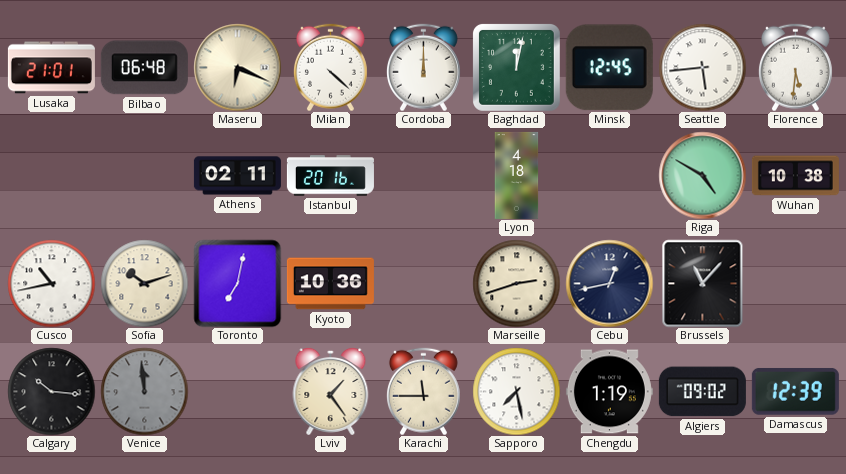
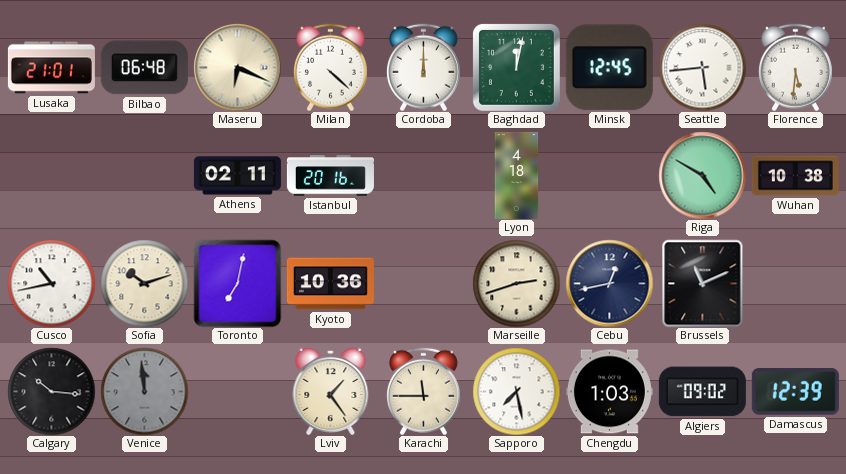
Brussels: 11:07 -> 11:11
Chengdu: 1:19 -> 1:03
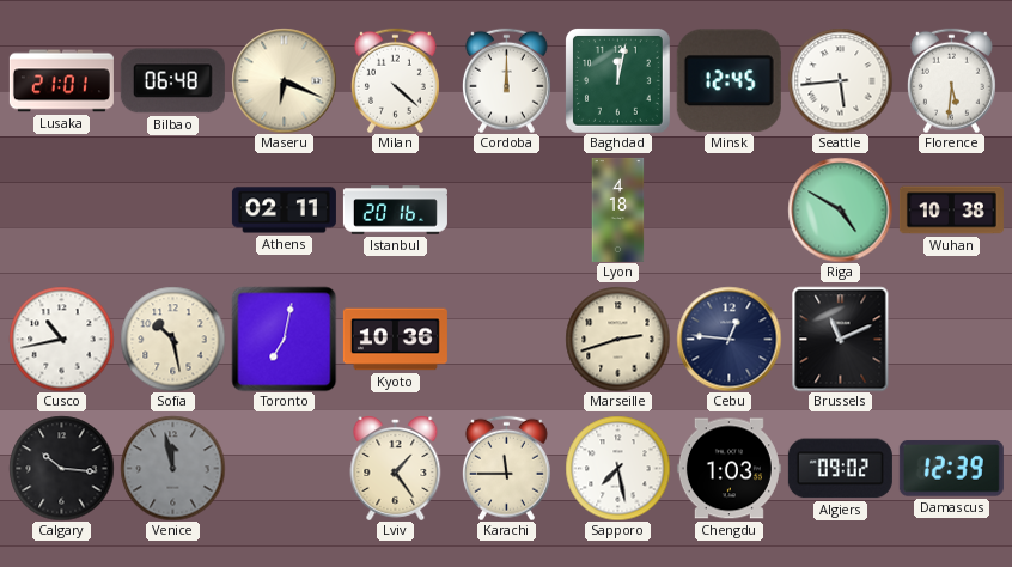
Sofia: 10:12 -> 10:28
Cebu: 12:43 -> 12:46
Venice: 11:59 -> 11:58
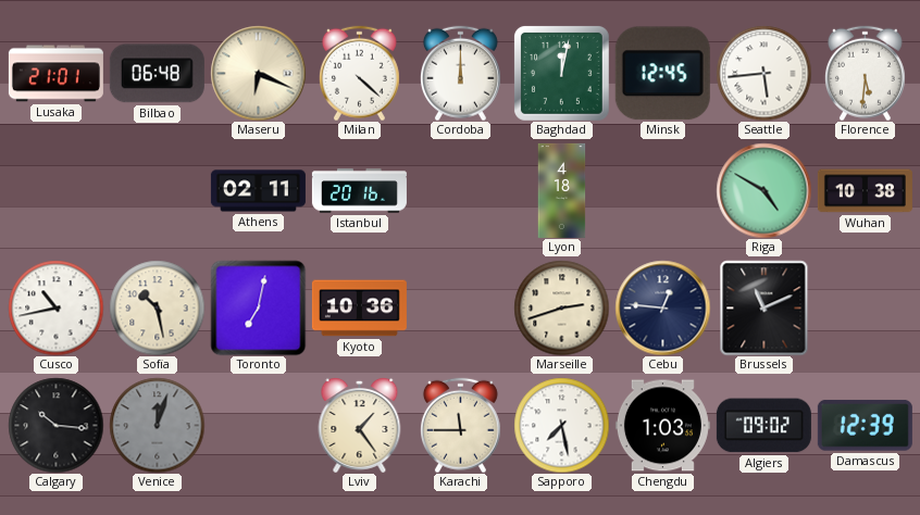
Venice: 11:58 -> 12:03
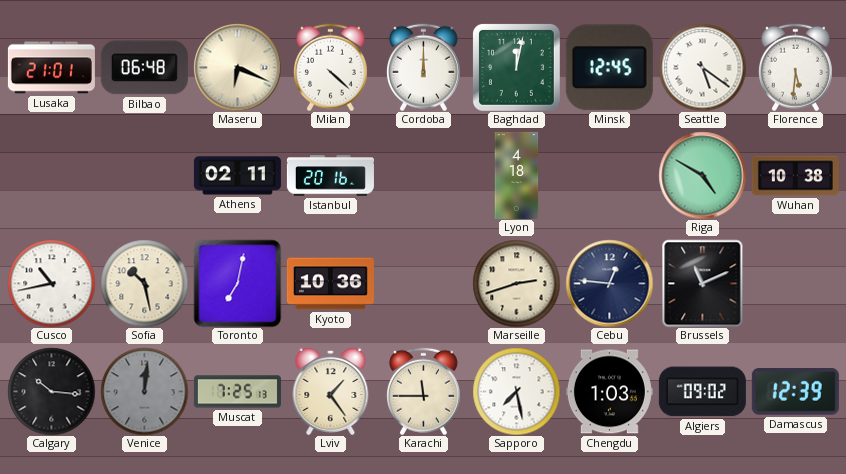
Seattle: 5:44 -> 5:21
Venice: 12:03 -> 12:01
Muscat: none -> 7:25
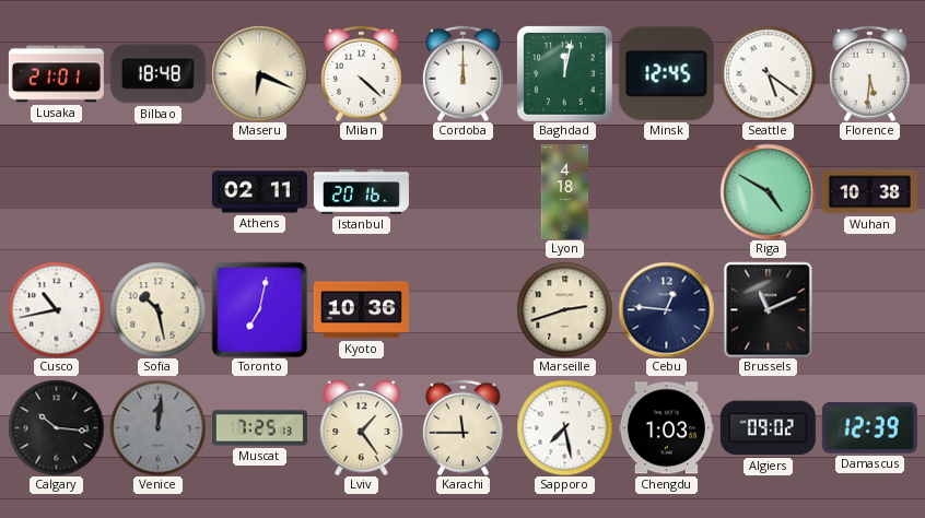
Bilbao: 06:48 -> 18:48
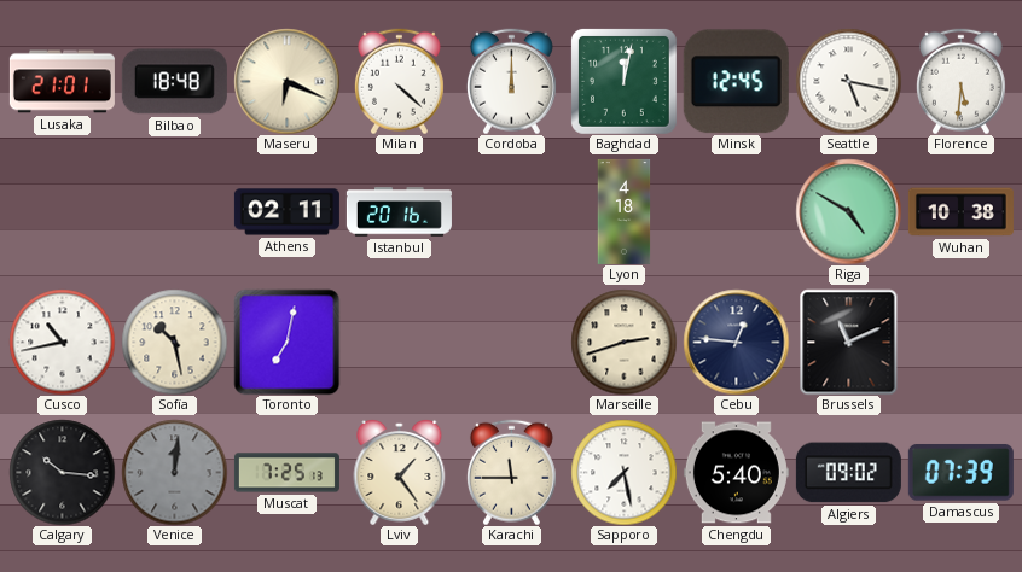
Seattle: 5:21 -> 5:17
Kyoto: 10:36 -> none
Chengdu: 1:03 -> 5:40
Damascus: 12:39 -> 07:39
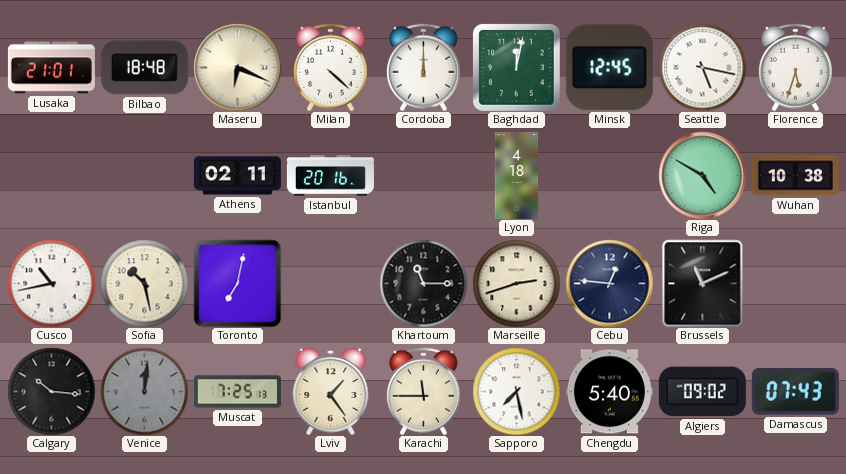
Florence: 5:31 -> 5:33
Khartoum: none -> 11:15
Damascus: 07:39 -> 07:43
